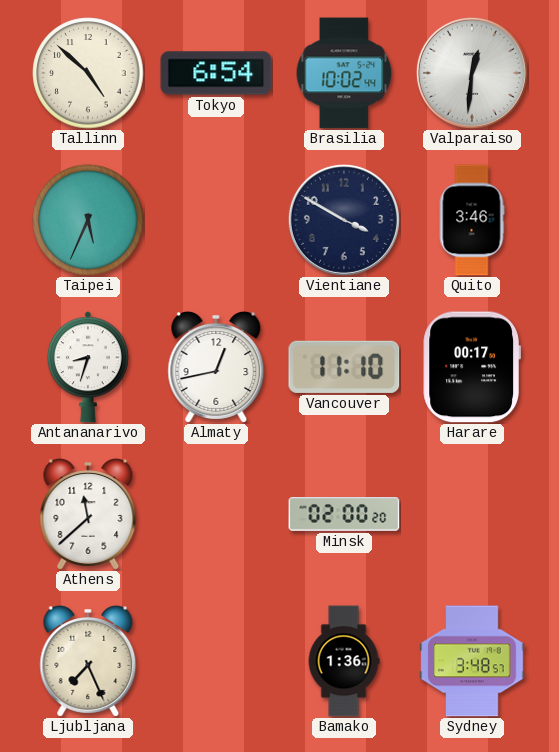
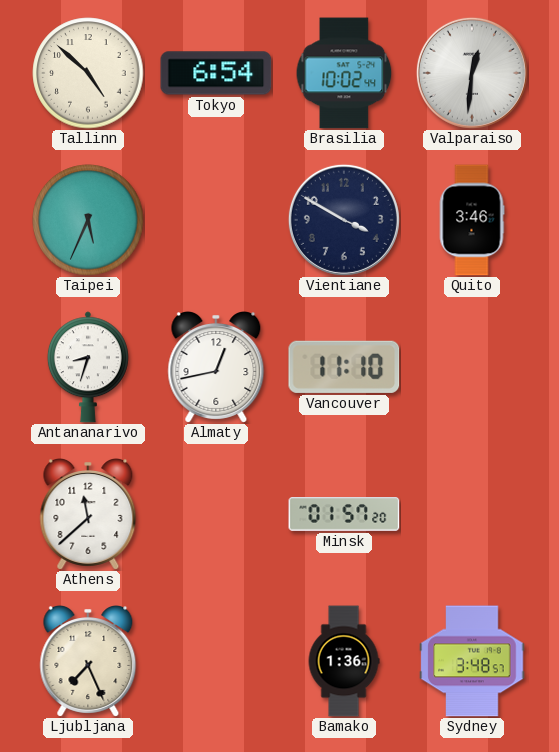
Harare: 00:17 -> none
Minsk: 02:00 -> 01:57
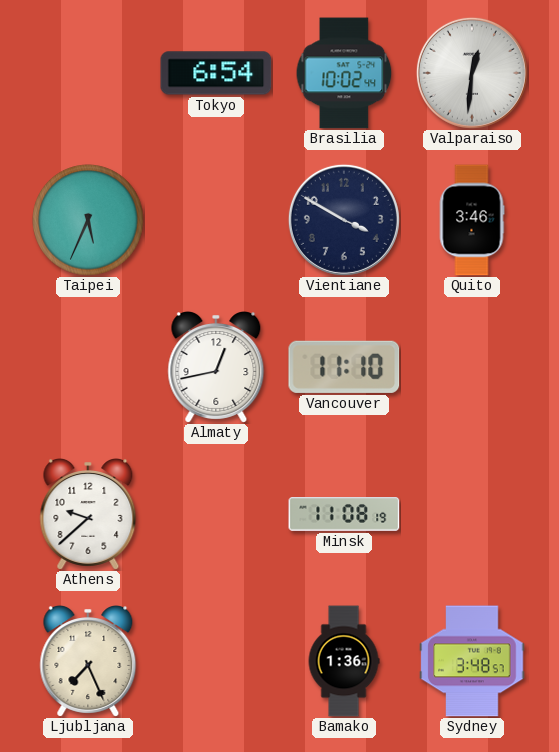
Tallinn: 4:52 -> none
Antananarivo: 8:33 -> none
Athens: 11:38 -> 9:38
Minsk: 01:57 -> 11:08
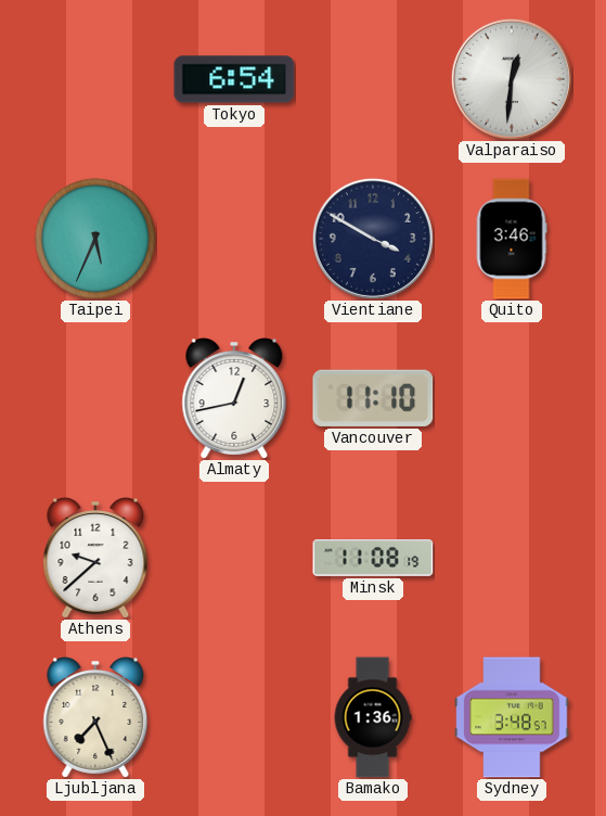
Brasilia: 10:02 -> none
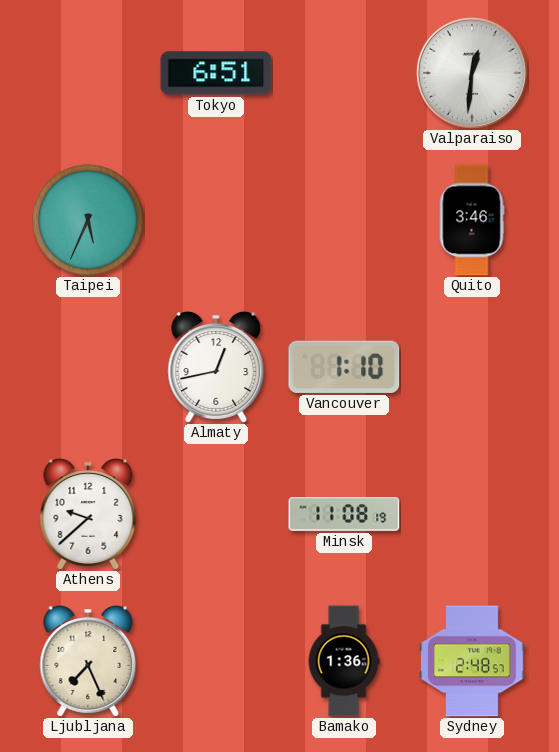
Tokyo: 6:54 -> 6:51
Vientiane: 3:50 -> none
Vancouver: 11:10 -> 1:10
Sydney: 3:48 -> 2:48
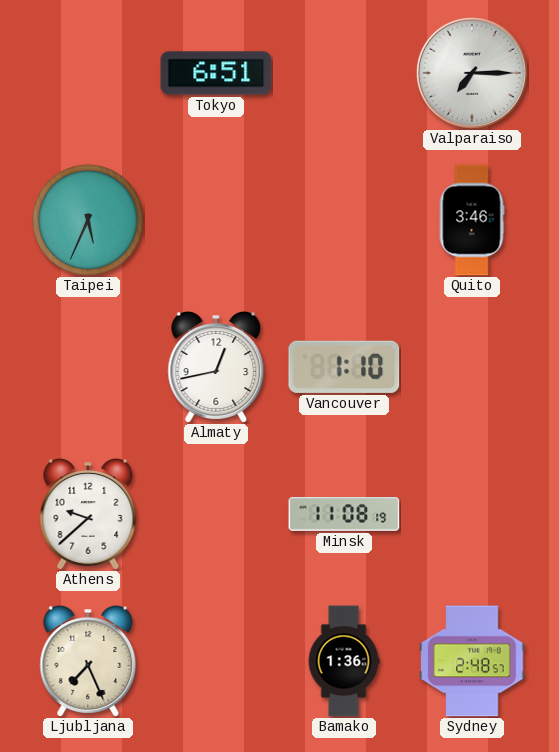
Valparaiso: 12:31 -> 7:15
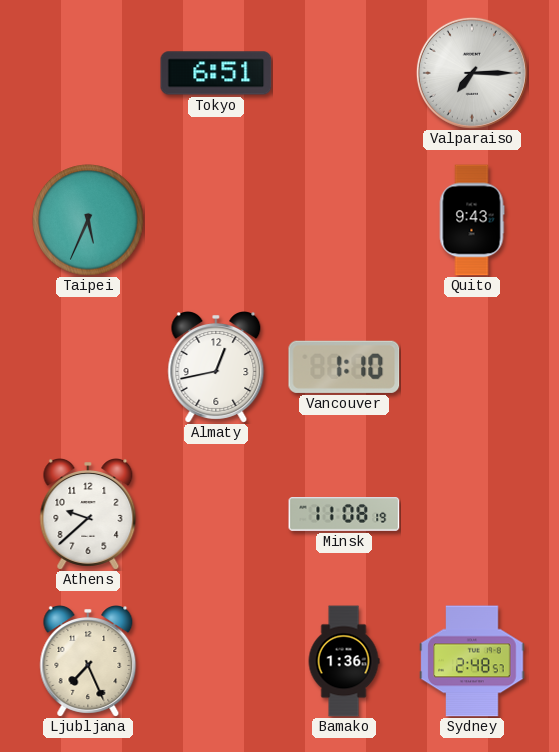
Quito: 3:46 -> 9:43
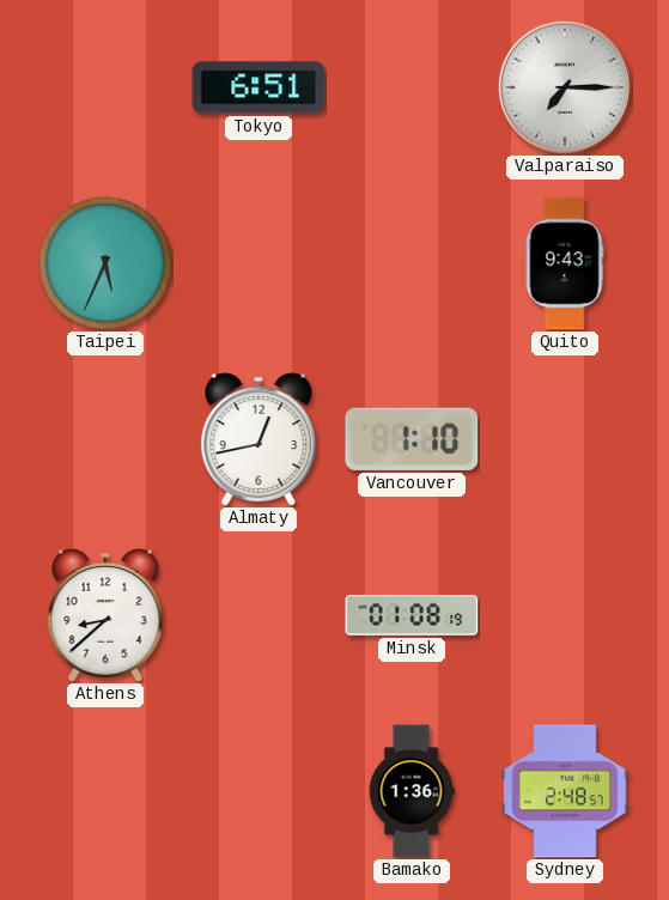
Athens: 9:38 -> 8:38
Minsk: 11:08 -> 01:08
Ljubljana: 7:26 -> none
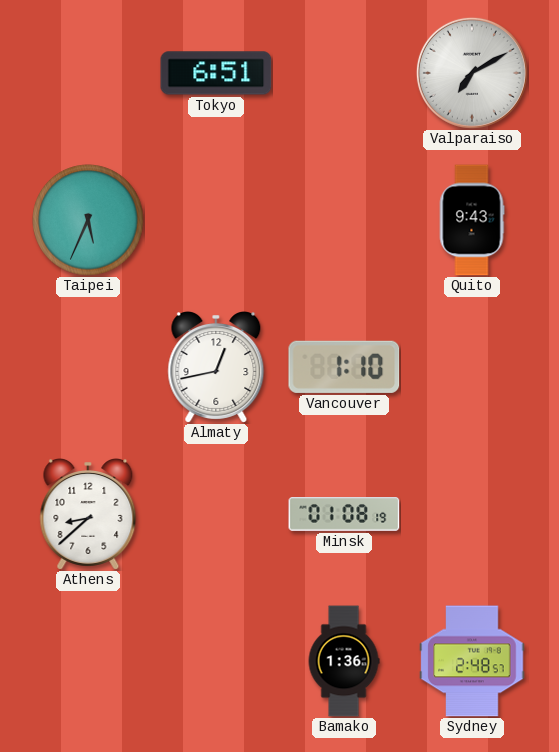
Valparaiso: 7:15 -> 7:10
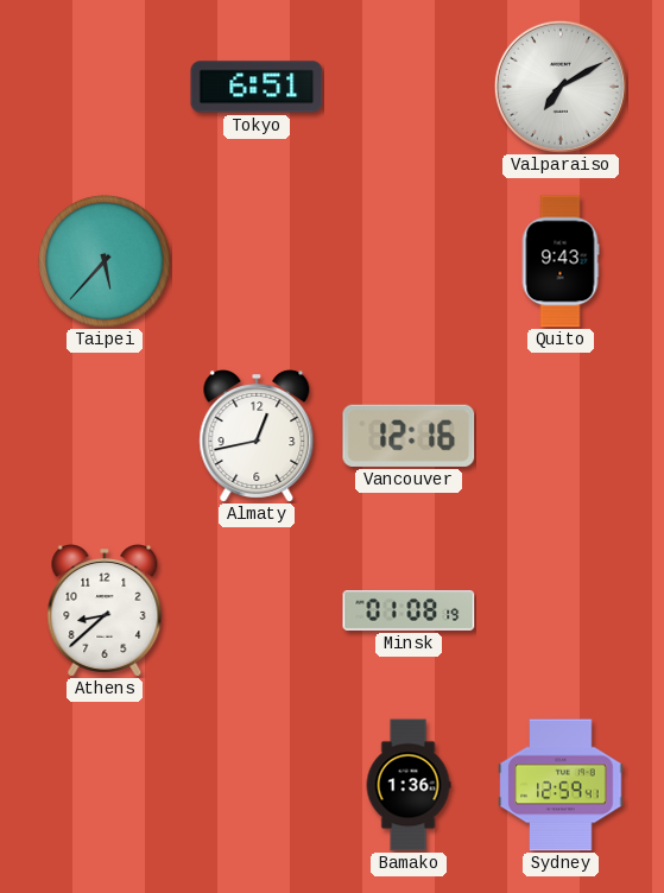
Taipei: 5:34 -> 5:37
Vancouver: 1:10 -> 12:16
Sydney: 2:48 -> 12:59
